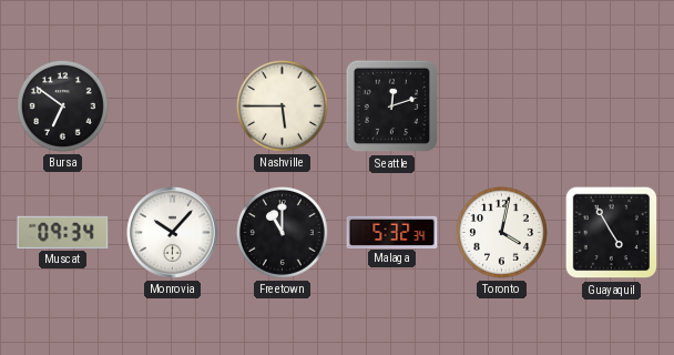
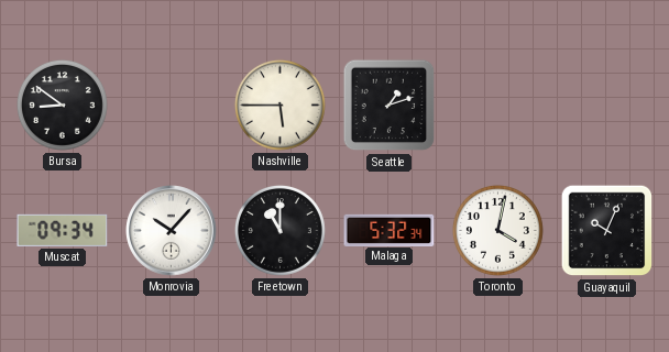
Bursa: 6:51 -> 8:51
Seattle: 12:12 -> 1:12
Guayaquil: 4:55 -> 10:04
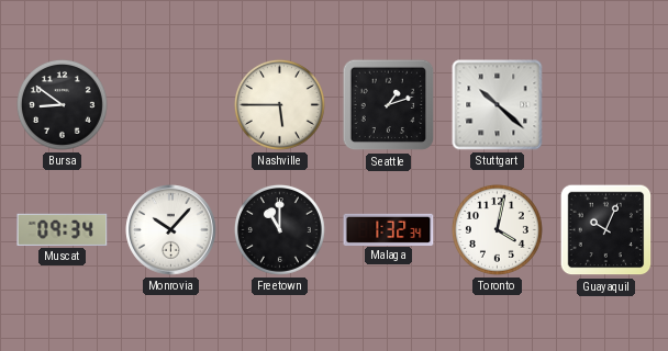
Stuttgart: none -> 10:22
Malaga: 5:32 -> 1:32
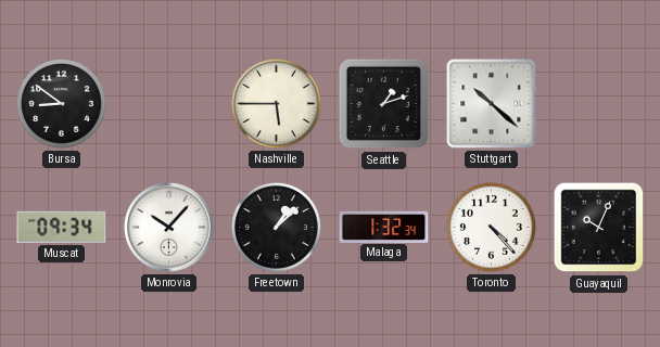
Freetown: 11:00 -> 1:08
Toronto: 4:02 -> 4:23
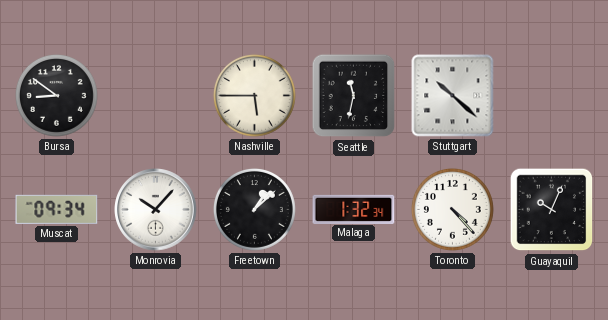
Seattle: 1:12 -> 11:32
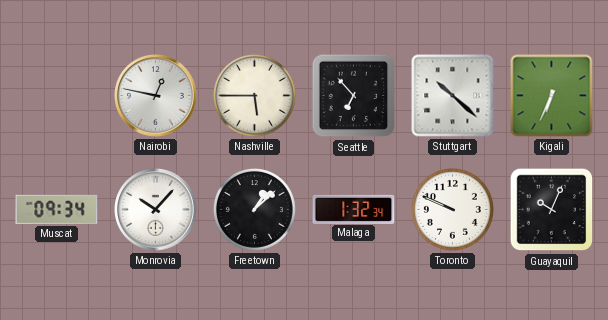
Bursa: 8:51 -> none
Nairobi: none -> 12:47
Seattle: 11:32 -> 6:53
Kigali: none -> 6:34
Toronto: 4:23 -> 9:49
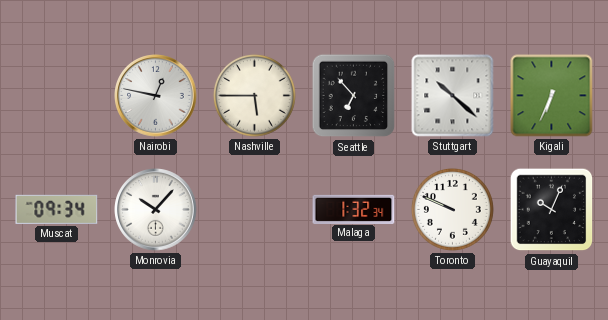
Freetown: 1:08 -> none
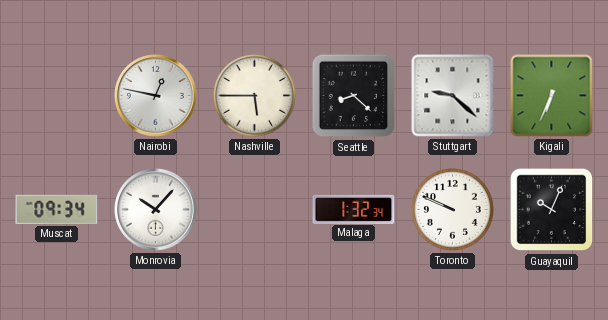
Seattle: 6:53 -> 8:22
Stuttgart: 10:22 -> 9:22
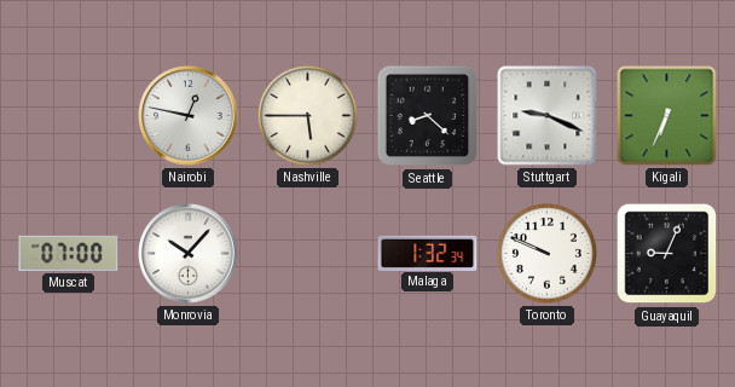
Stuttgart: 9:22 -> 9:19
Muscat: 09:34 -> 07:00
Guayaquil: 10:04 -> 9:04
